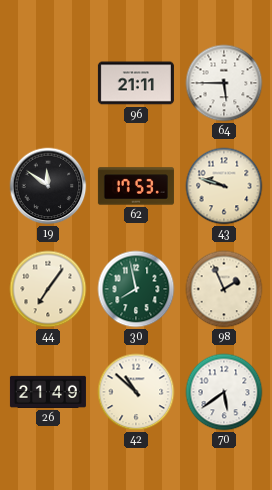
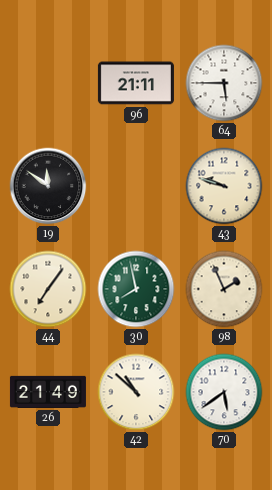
62: 17:53 -> none
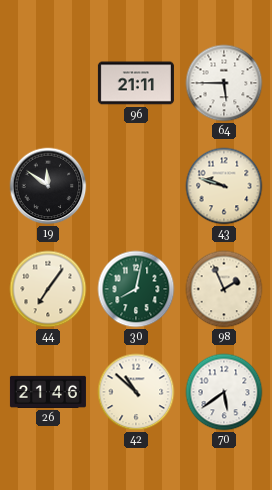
30: 7:58 -> 8:02
26: 21:49 -> 21:46
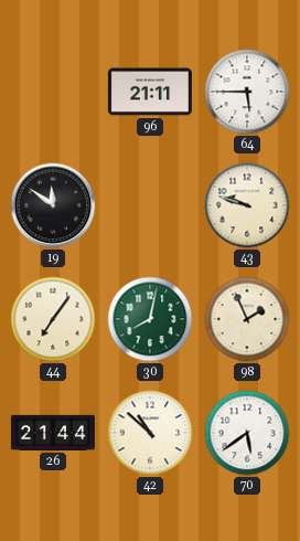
26: 21:46 -> 21:44
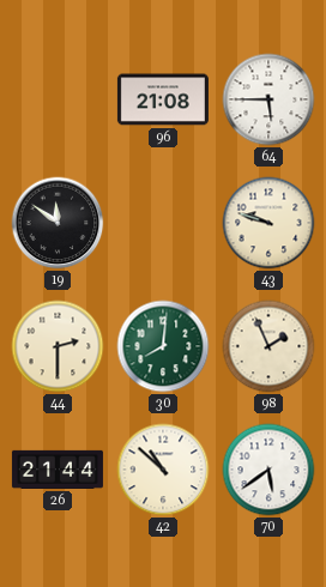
96: 21:11 -> 21:08
44: 7:06 -> 2:30
30: 8:02 -> 8:01
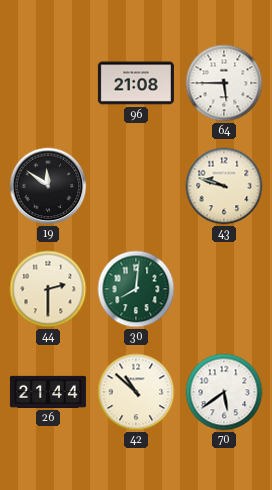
98: 1:56 -> none
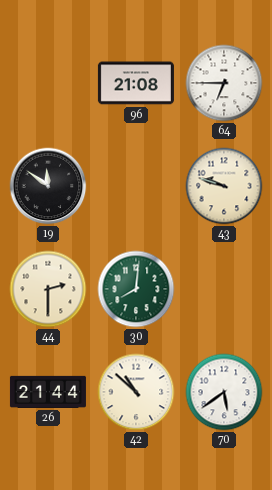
64: 5:45 -> 6:45
